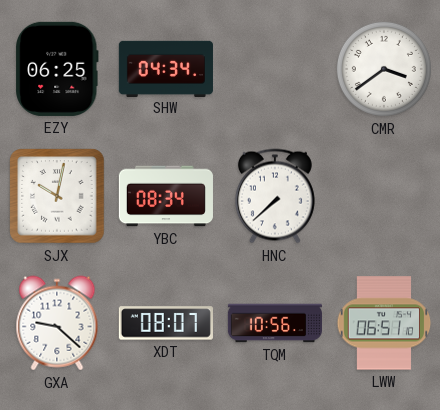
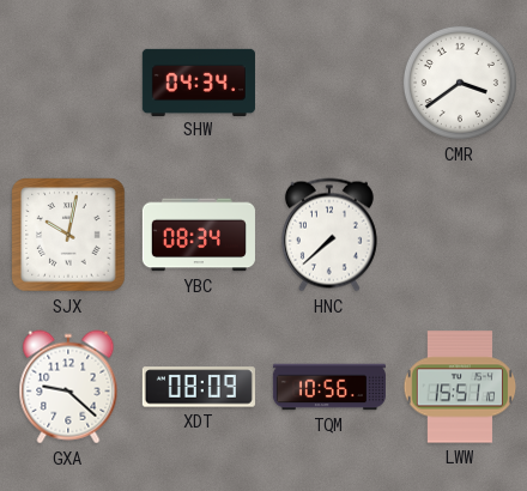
EZY: 06:25 -> none
XDT: 08:07 -> 08:09
LWW: 06:51 -> 15:51
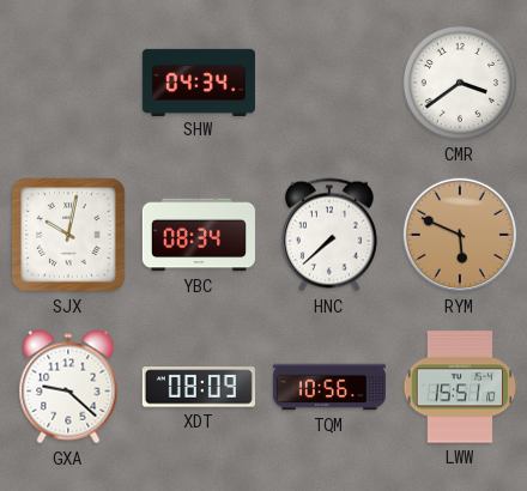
RYM: none -> 5:49
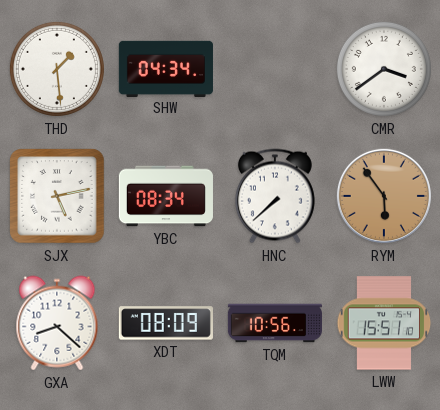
THD: none -> 1:29
SJX: 10:02 -> 5:13
RYM: 5:49 -> 5:54
GXA: 9:22 -> 8:22
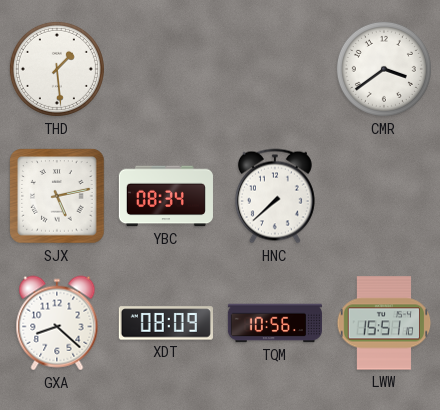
SHW: 04:34 -> none
RYM: 5:54 -> none
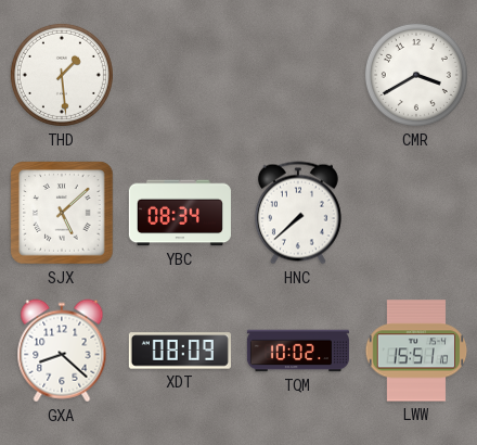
CMR: 3:39 -> 3:40
SJX: 5:13 -> 5:08
TQM: 10:56 -> 10:02
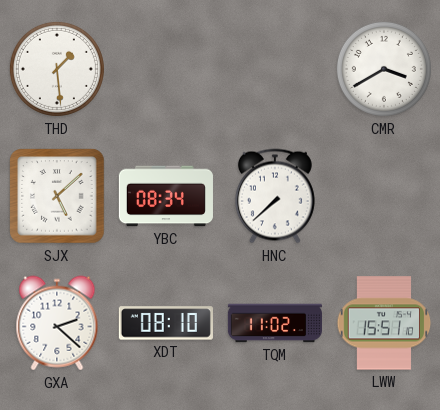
GXA: 8:22 -> 2:22
XDT: 08:09 -> 08:10
TQM: 10:02 -> 11:02
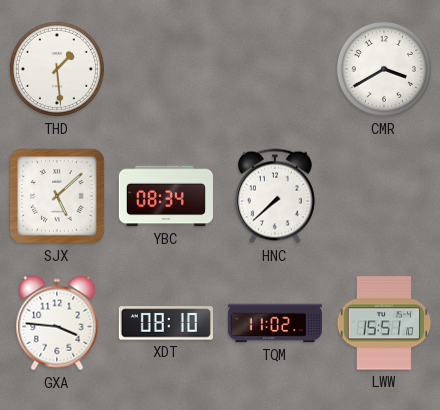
GXA: 2:22 -> 3:46
